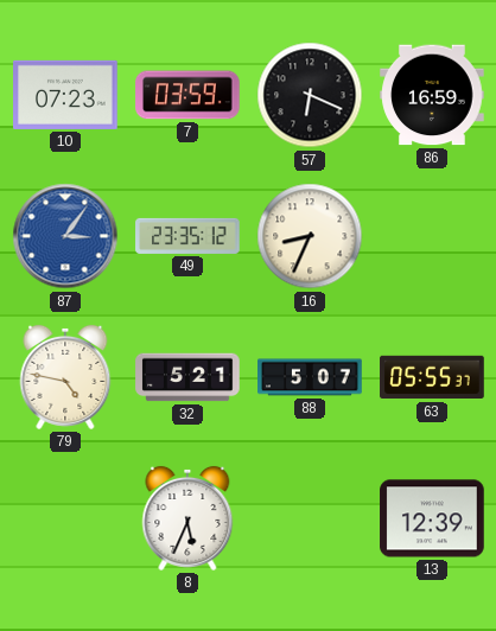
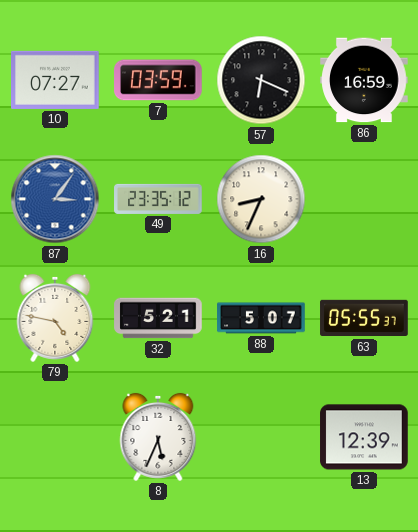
10: 07:23 -> 07:27
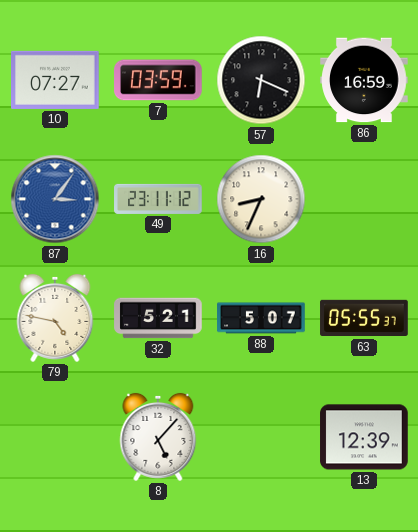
49: 23:35 -> 23:11
8: 5:34 -> 5:07
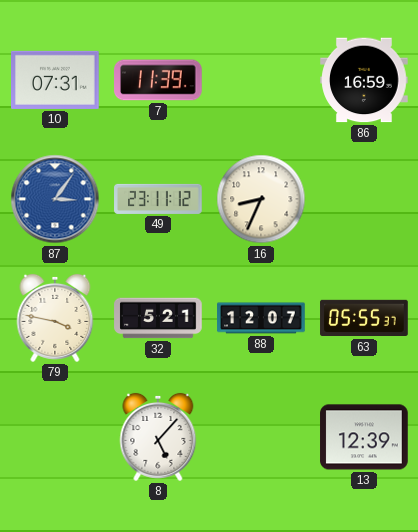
10: 07:27 -> 07:31
7: 03:59 -> 11:39
57: 6:19 -> none
79: 4:47 -> 3:47
88: 5:07 -> 12:07
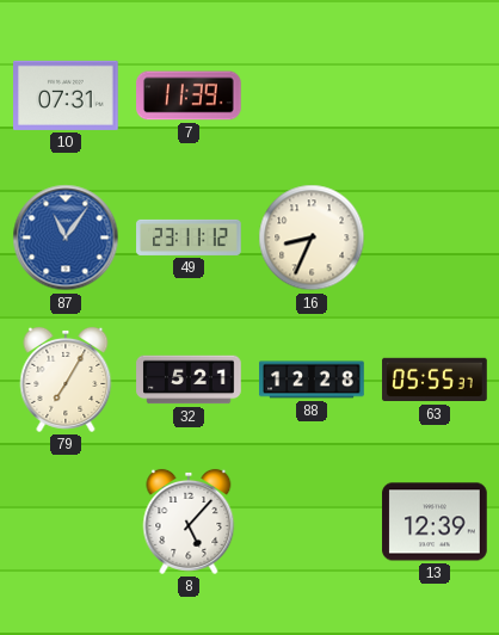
86: 16:59 -> none
87: 3:06 -> 11:06
79: 3:47 -> 7:05
88: 12:07 -> 12:28
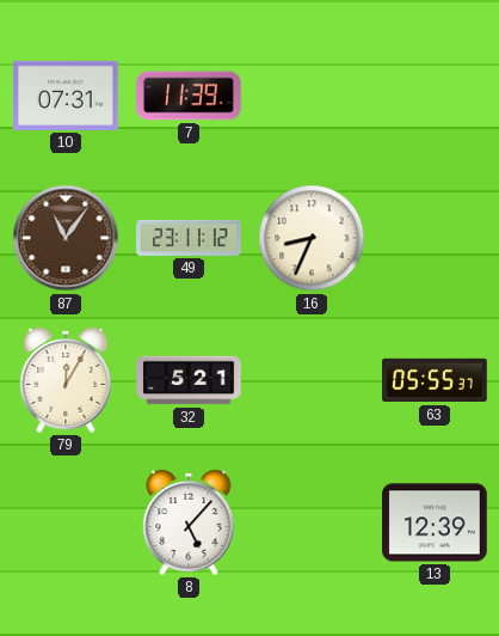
87 dial: blue -> brown
79: 7:05 -> 12:05
88: 12:28 -> none
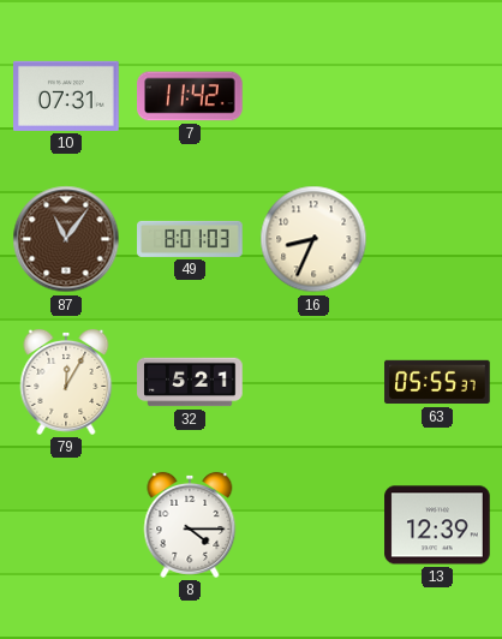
7: 11:39 -> 11:42
49: 23:11 -> 8:01
8: 5:07 -> 4:15
